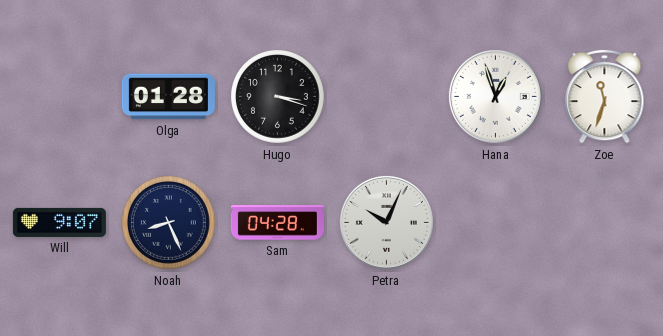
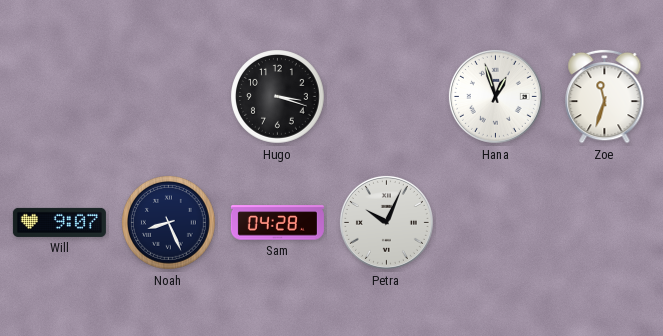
Olga: 01:28 -> none
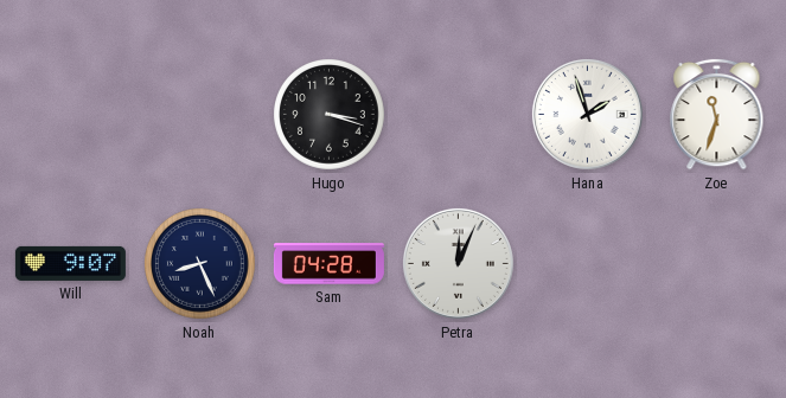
Hana: 12:57 -> 1:57
Petra: 10:04 -> 12:04
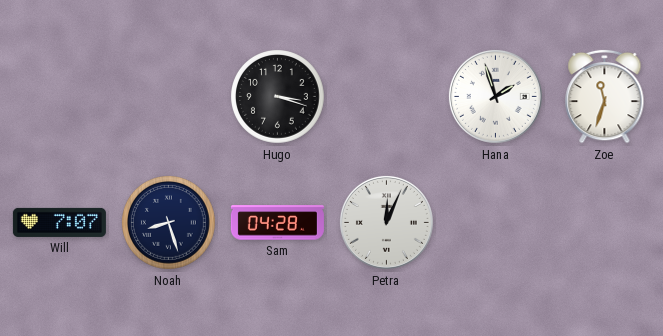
Will: 9:07 -> 7:07
Noah: 8:26 -> 8:27
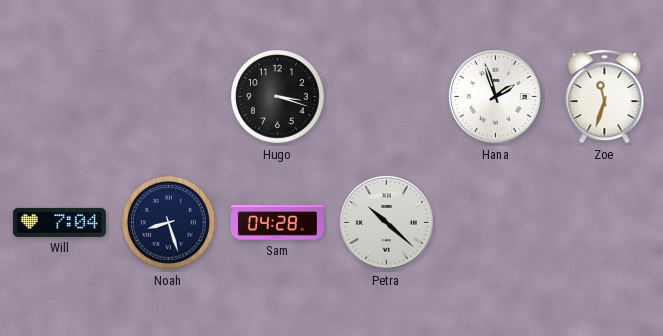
Will: 7:07 -> 7:04
Petra: 12:04 -> 10:22
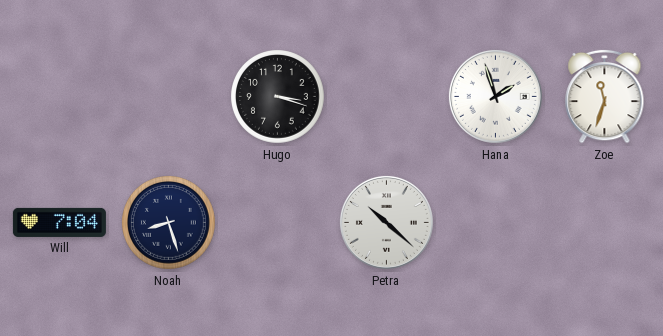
Sam: 04:28 -> none
